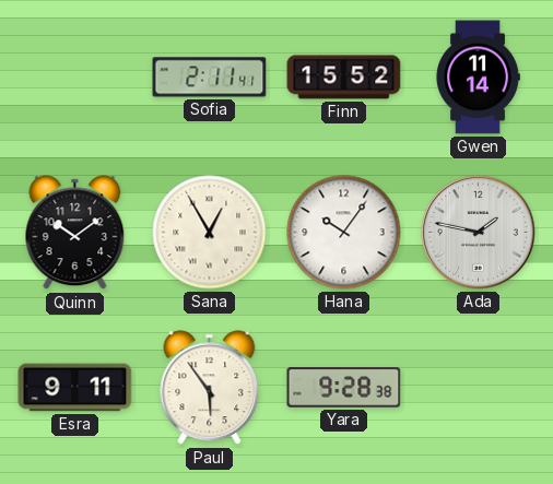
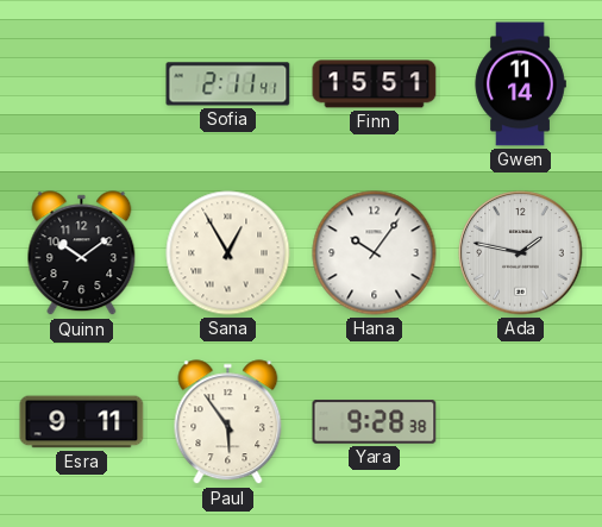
Finn: 15:52 -> 15:51
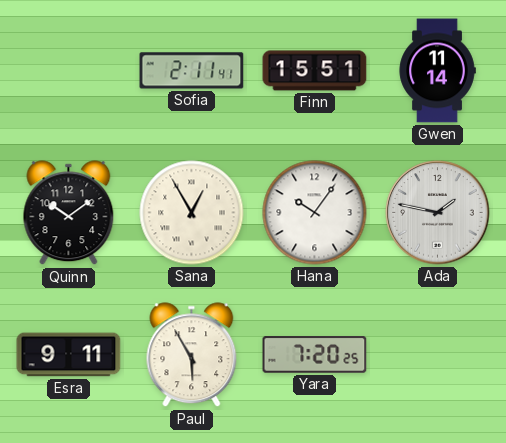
Paul: 5:54 -> 5:55
Yara: 9:28 -> 7:20
